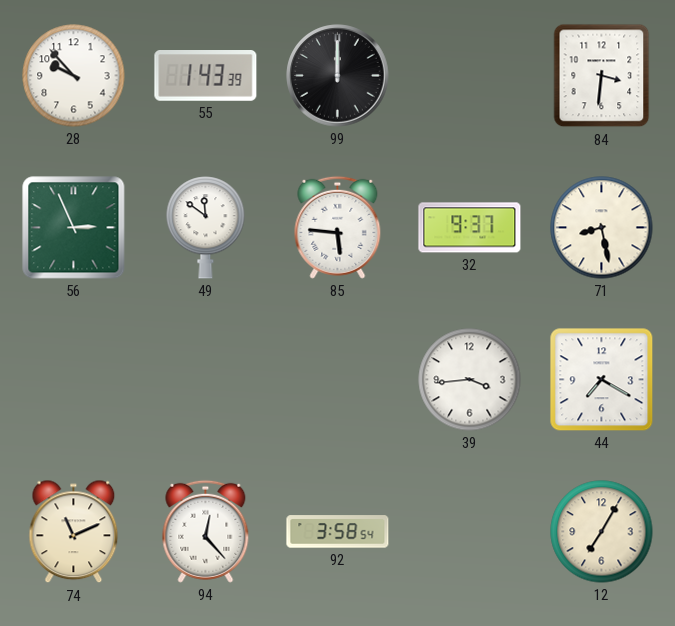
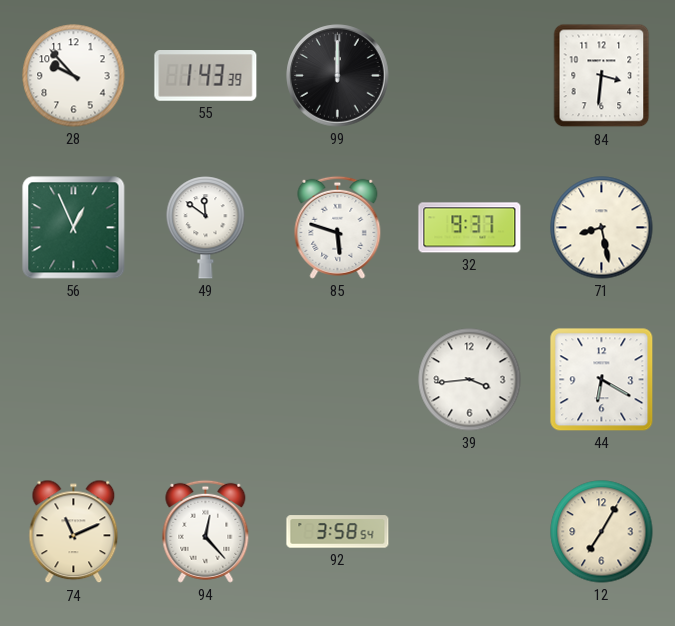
56: 2:56 -> 12:56
85: 5:46 -> 5:48
44: 7:20 -> 6:20
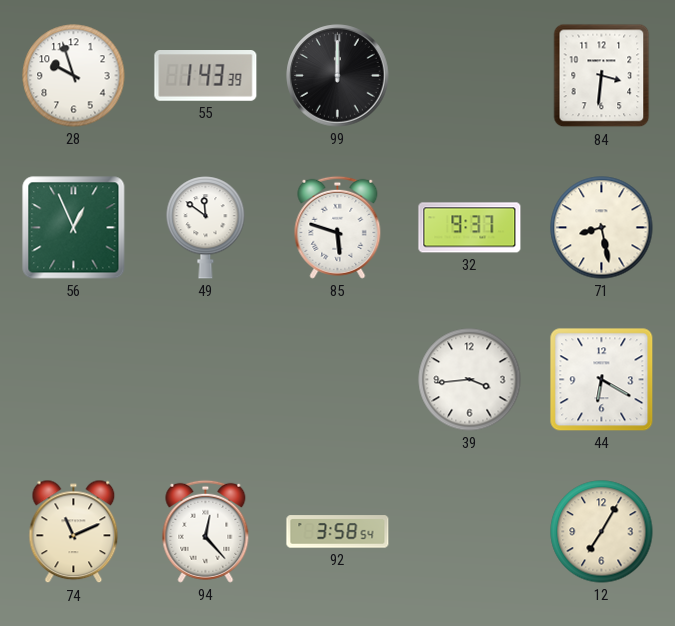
28: 9:53 -> 9:57
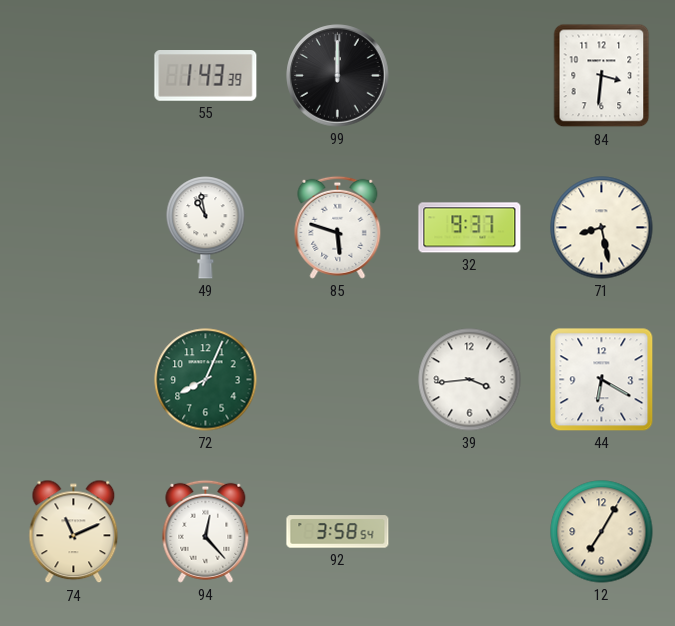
28: 9:57 -> none
56: 12:56 -> none
49: 11:51 -> 10:58
72: none -> 8:04
